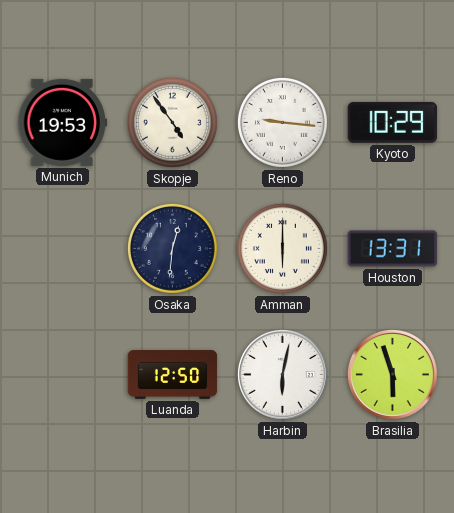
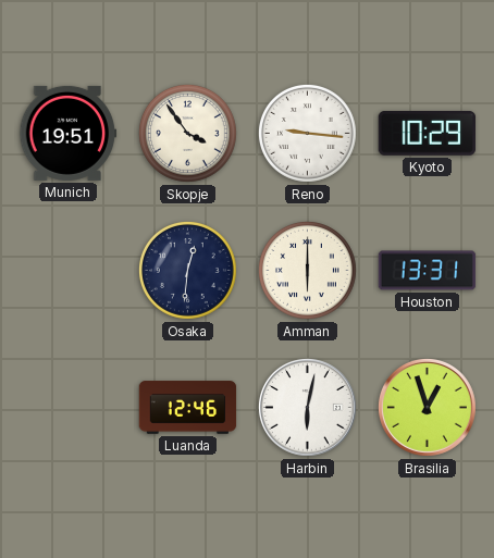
Munich: 19:53 -> 19:51
Skopje: 4:54 -> 3:54
Luanda: 12:50 -> 12:46
Brasilia: 5:57 -> 12:57
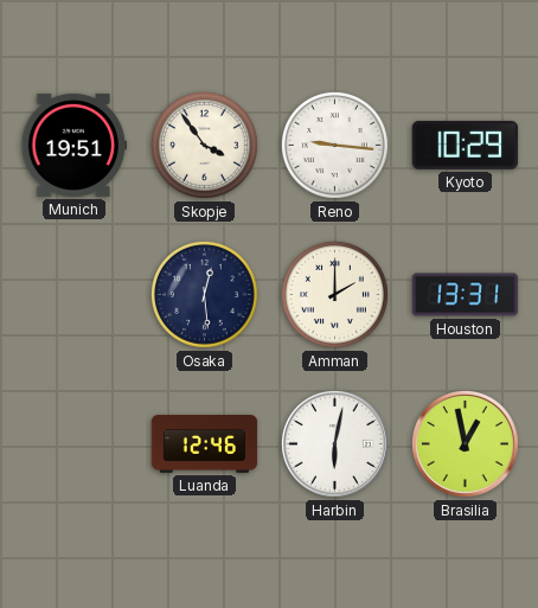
Osaka: 12:31 -> 12:29
Amman: 6:00 -> 2:00
Brasilia: 12:57 -> 12:58
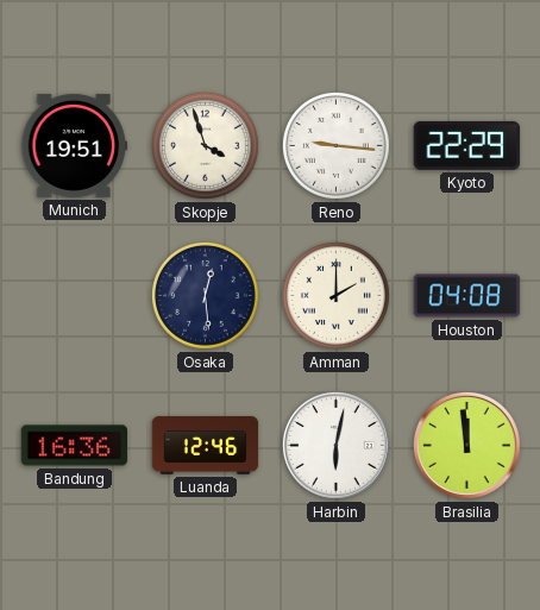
Skopje: 3:54 -> 3:57
Kyoto: 10:29 -> 22:29
Houston: 13:31 -> 04:08
Bandung: none -> 16:36
Brasilia: 12:58 -> 11:59
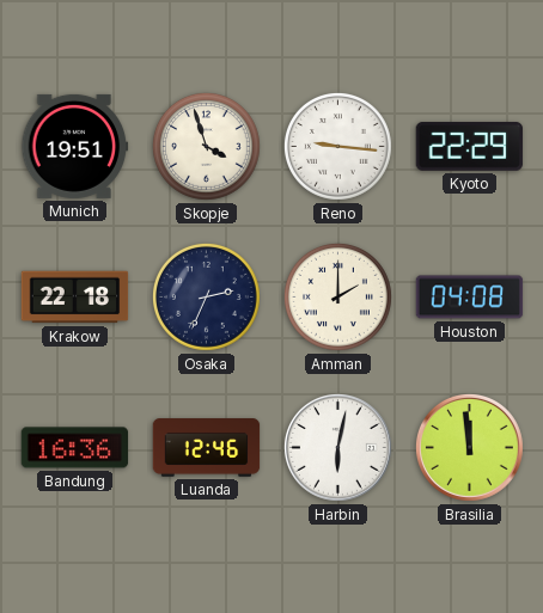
Krakow: none -> 22:18
Osaka: 12:29 -> 2:34
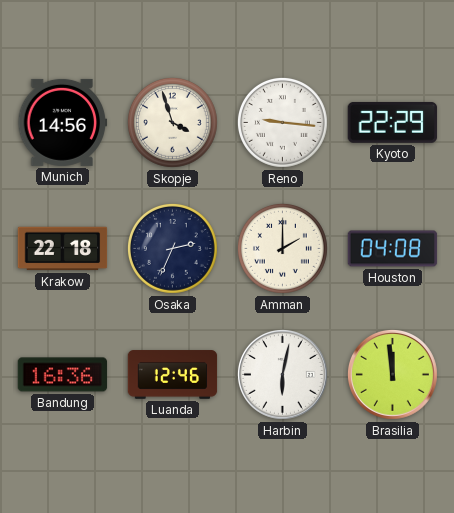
Munich: 19:51 -> 14:56
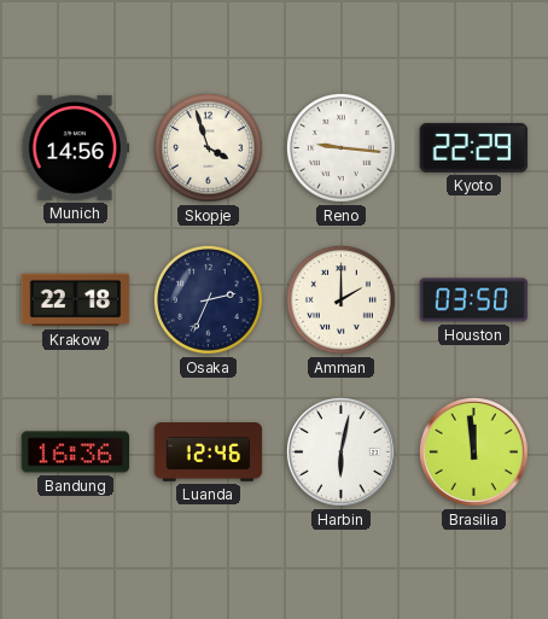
Houston: 04:08 -> 03:50
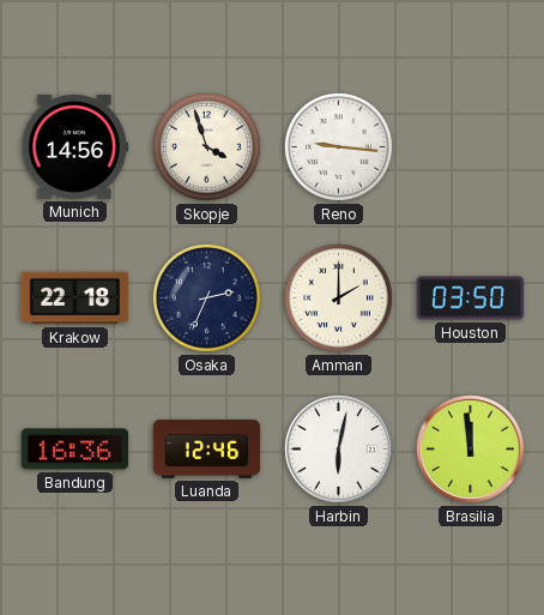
Kyoto: 22:29 -> none
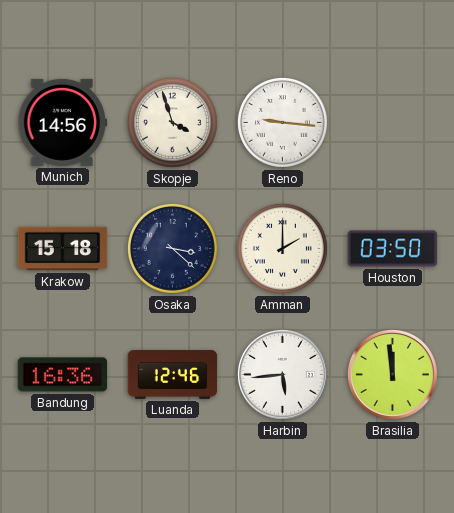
Krakow: 22:18 -> 15:18
Osaka: 2:34 -> 3:22
Harbin: 6:02 -> 5:44
